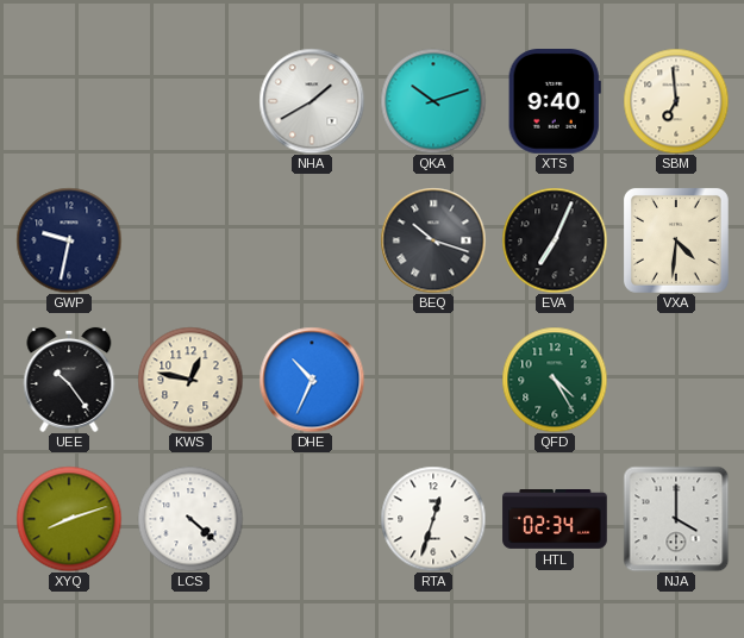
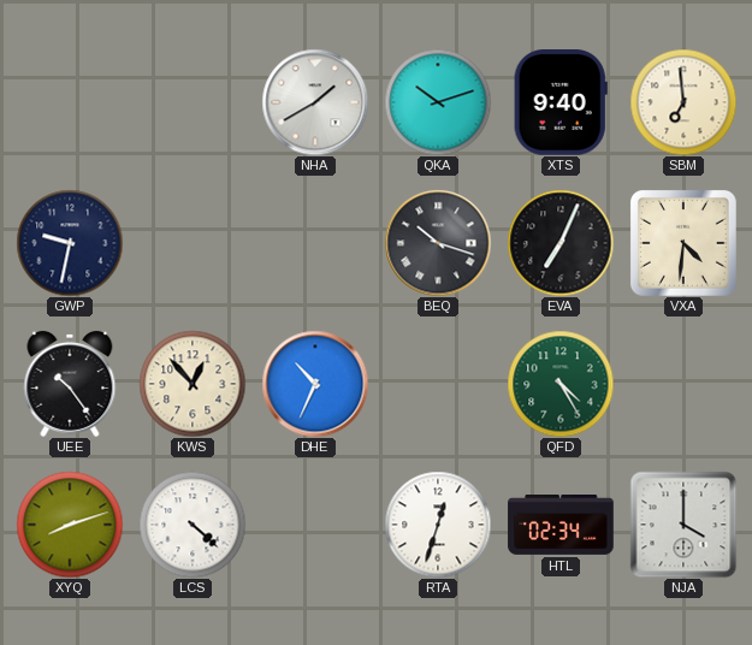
KWS: 12:47 -> 12:53
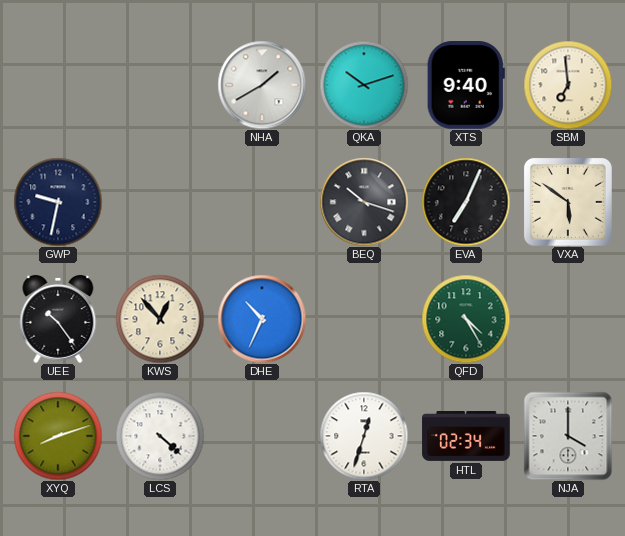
VXA: 4:31 -> 5:51
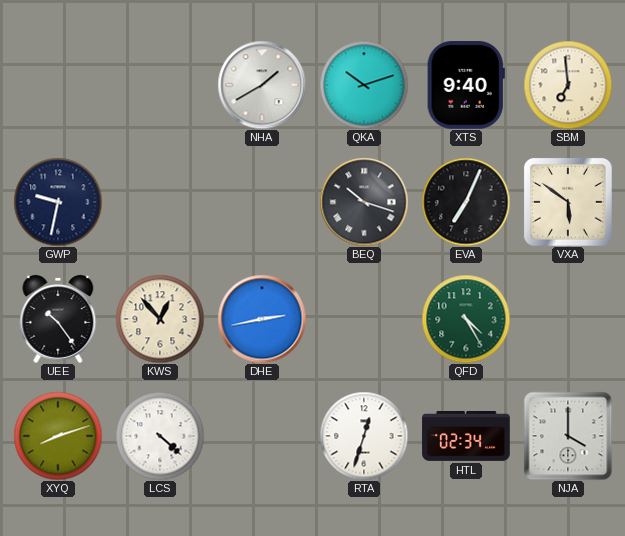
DHE: 10:34 -> 2:43
